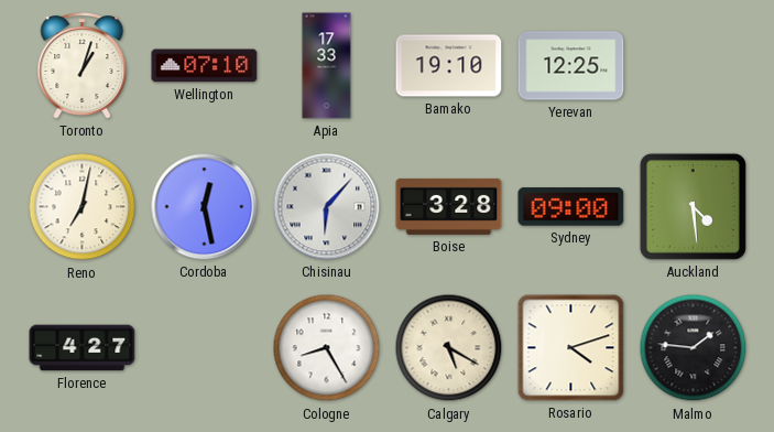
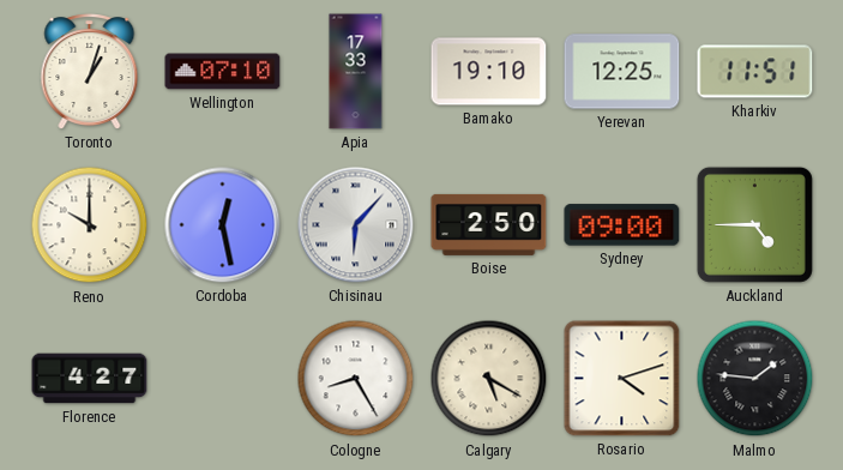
Kharkiv: none -> 11:51
Reno: 7:02 -> 10:00
Boise: 3:28 -> 2:50
Auckland: 4:29 -> 4:45
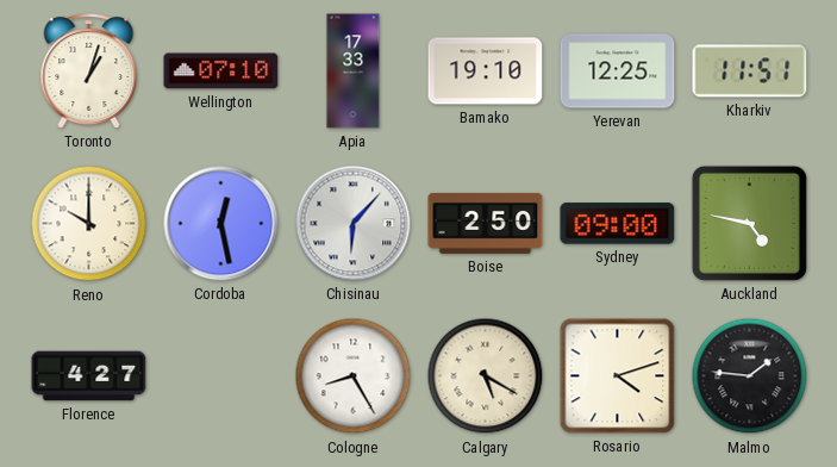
Auckland: 4:45 -> 4:47
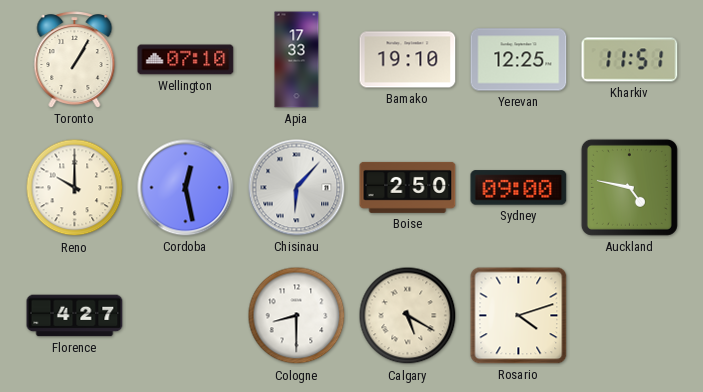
Toronto: 1:03 -> 1:05
Cologne: 8:25 -> 8:30
Malmo: 1:46 -> none
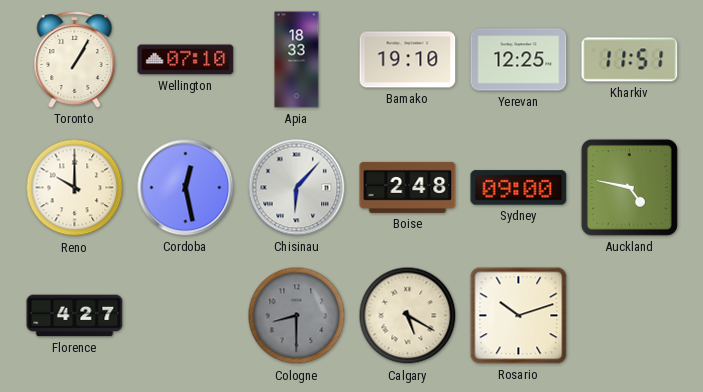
Apia: 17:33 -> 18:33
Boise: 2:50 -> 2:48
Cologne dial: white -> grey
Rosario: 4:12 -> 10:12
